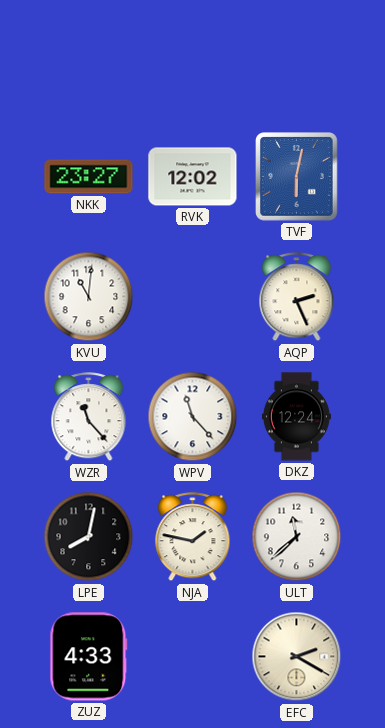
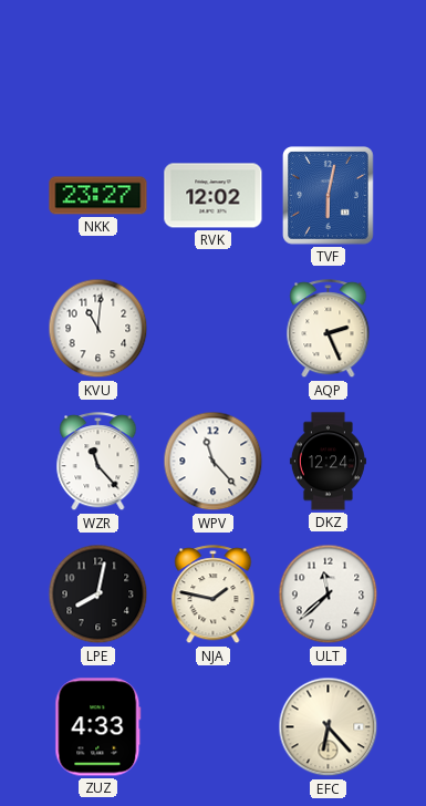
EFC: 2:20 -> 6:23
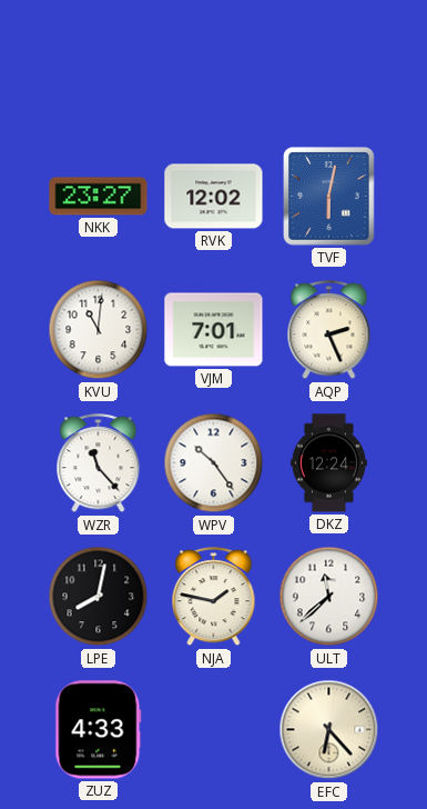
VJM: none -> 7:01
WPV: 11:23 -> 10:24
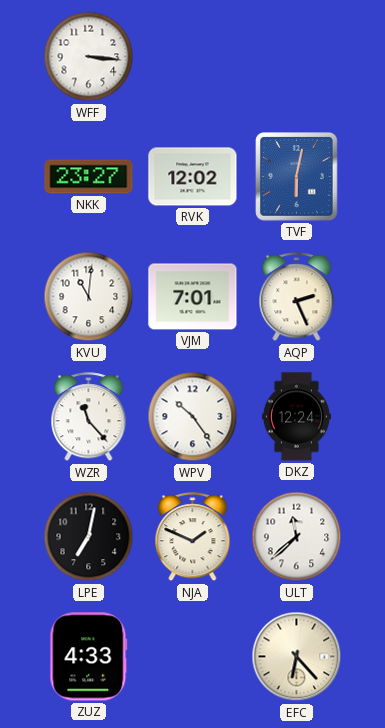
WFF: none -> 3:16
LPE: 8:02 -> 7:02
NJA: 1:47 -> 1:49
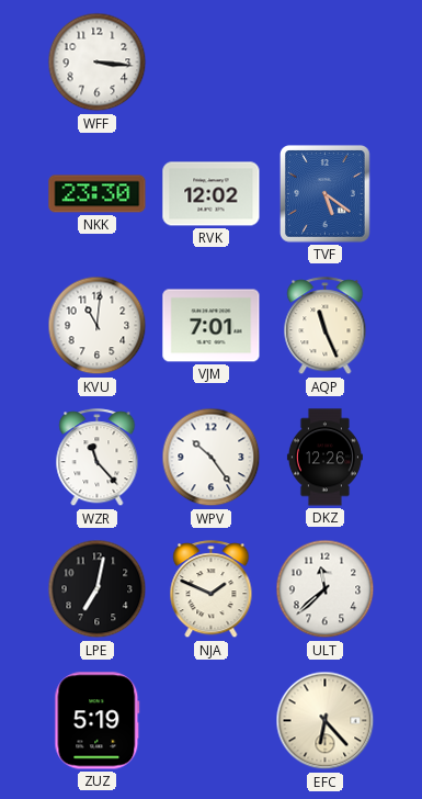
NKK: 23:27 -> 23:30
TVF: 6:02 -> 5:21
AQP: 2:26 -> 11:26
DKZ: 12:24 -> 12:26
ZUZ: 4:33 -> 5:19
